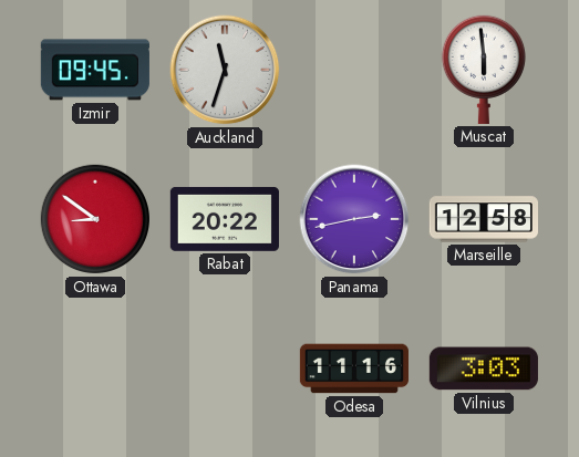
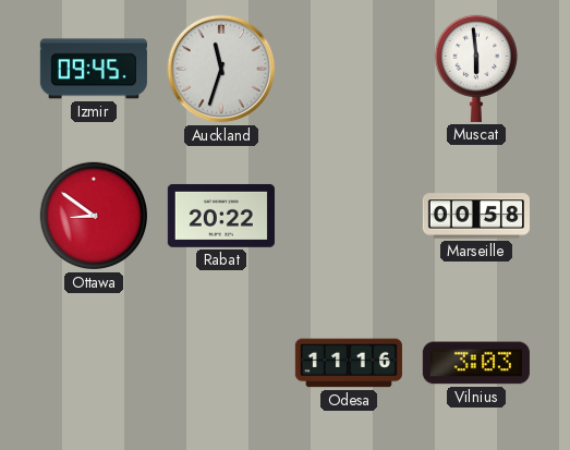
Panama: 2:43 -> none
Marseille: 12:58 -> 00:58
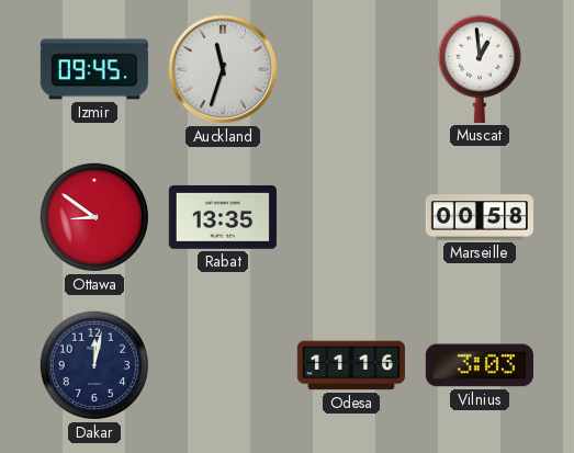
Muscat: 5:59 -> 12:59
Rabat: 20:22 -> 13:35
Dakar: none -> 12:02
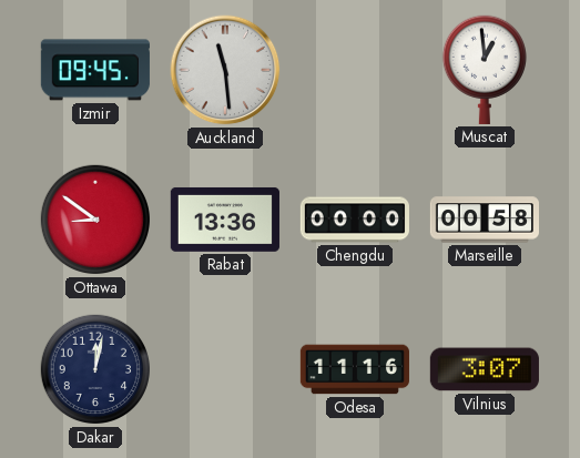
Auckland: 11:33 -> 11:29
Rabat: 13:35 -> 13:36
Chengdu: none -> 00:00
Vilnius: 3:03 -> 3:07
